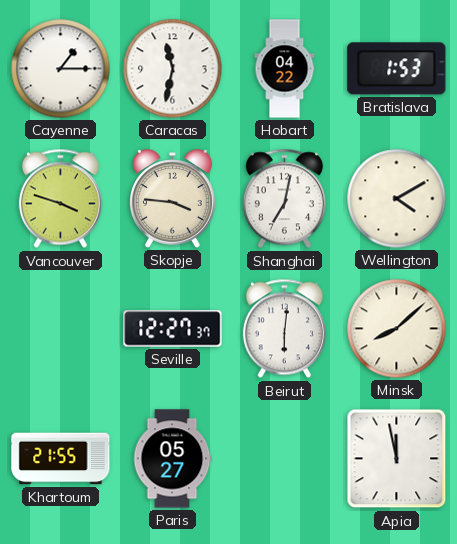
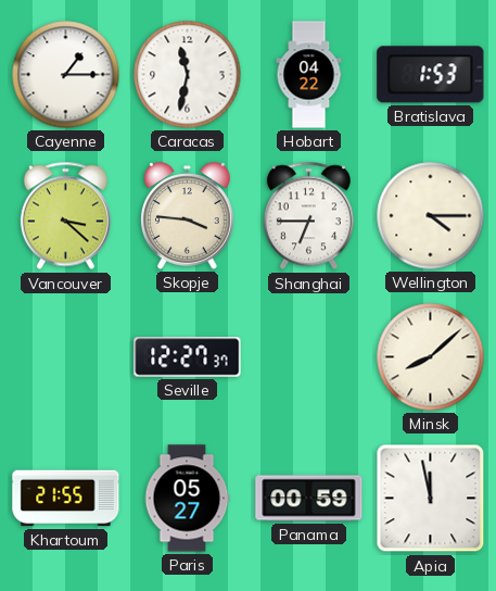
Vancouver: 3:48 -> 3:22
Shanghai: 7:02 -> 6:45
Wellington: 4:10 -> 4:15
Beirut: 6:01 -> none
Panama: none -> 00:59
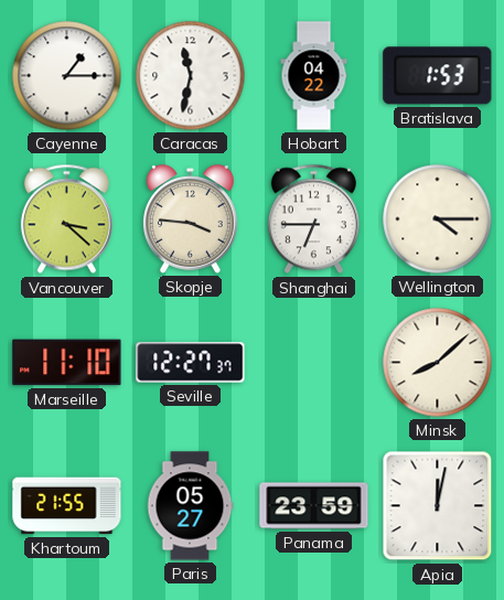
Marseille: none -> 11:10
Panama: 00:59 -> 23:59
Apia: 11:58 -> 12:02
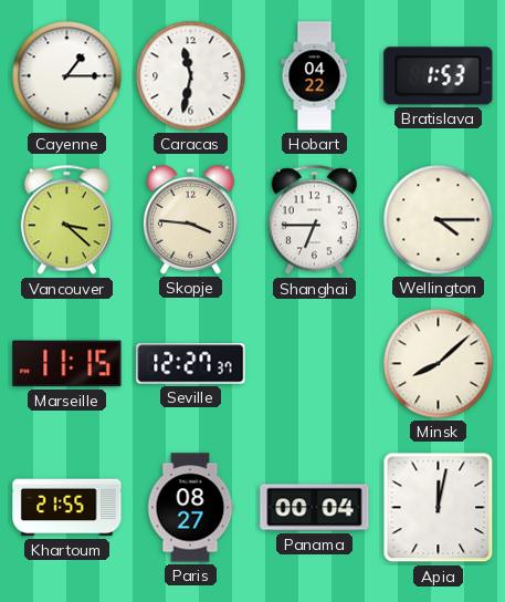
Marseille: 11:10 -> 11:15
Paris: 05:27 -> 08:27
Panama: 23:59 -> 00:04
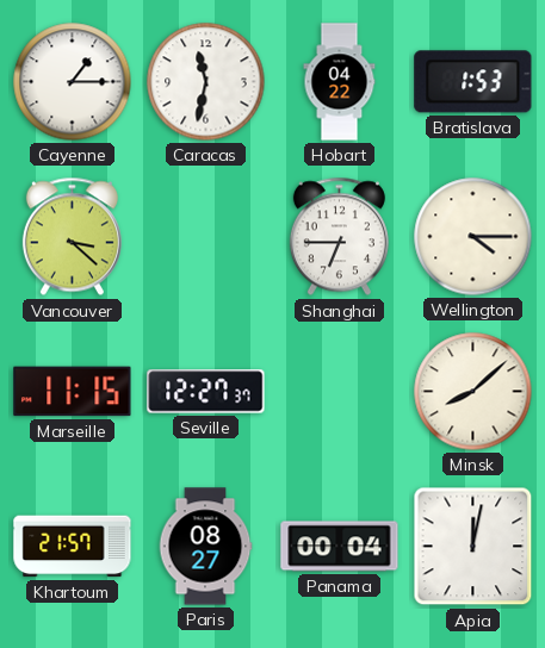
Skopje: 3:46 -> none
Khartoum: 21:55 -> 21:57
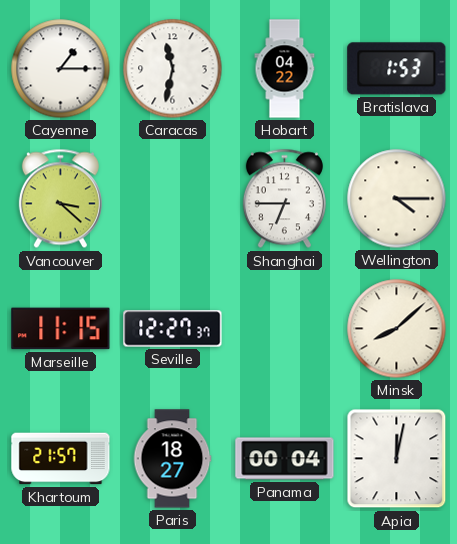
Paris: 08:27 -> 18:27
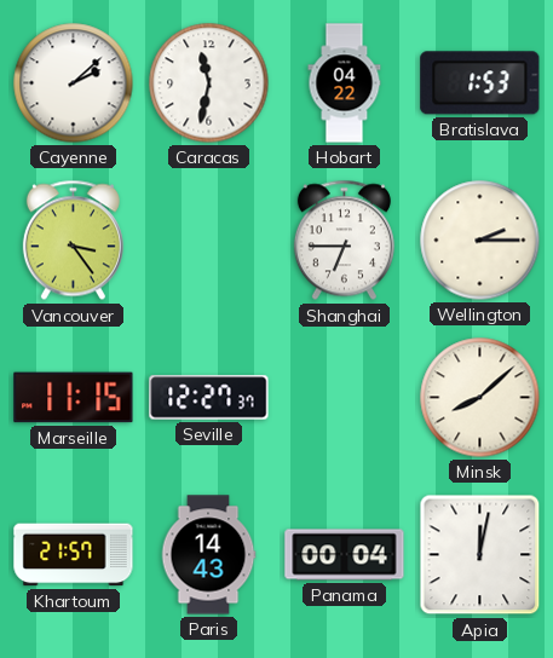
Cayenne: 1:15 -> 2:08
Vancouver: 3:22 -> 3:24
Wellington: 4:15 -> 2:15
Paris: 18:27 -> 14:43
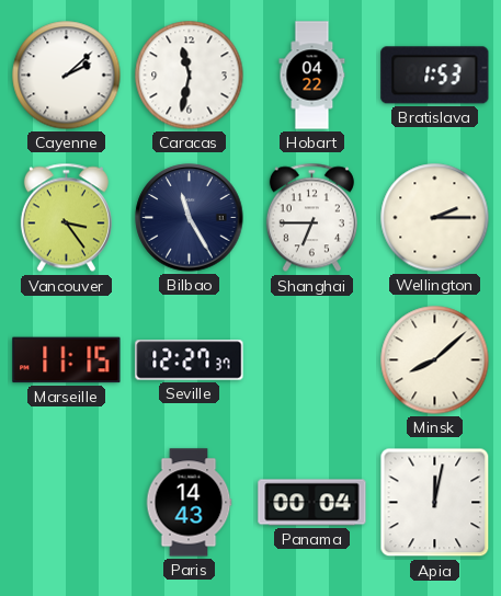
Bilbao: none -> 11:25
Khartoum: 21:57 -> none
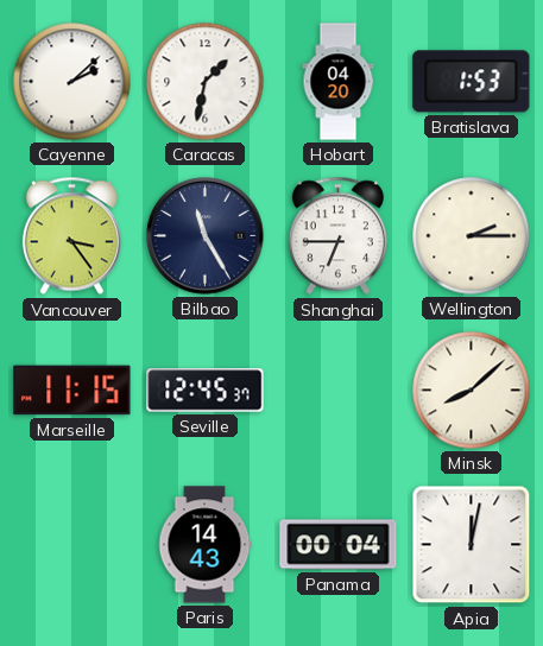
Caracas: 11:32 -> 1:32
Hobart: 04:22 -> 04:20
Seville: 12:27 -> 12:45
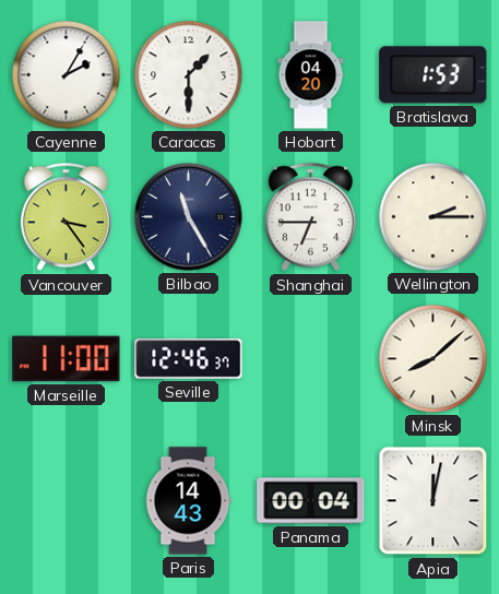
Cayenne: 2:08 -> 2:05
Caracas: 1:32 -> 1:30
Marseille: 11:15 -> 11:00
Seville: 12:45 -> 12:46
